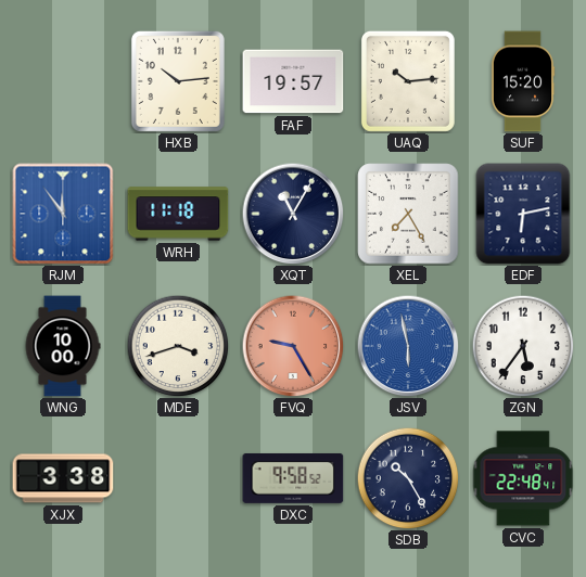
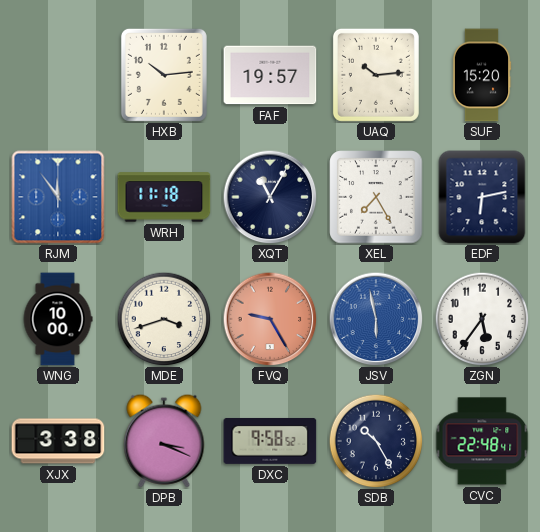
DPB: none -> 3:19
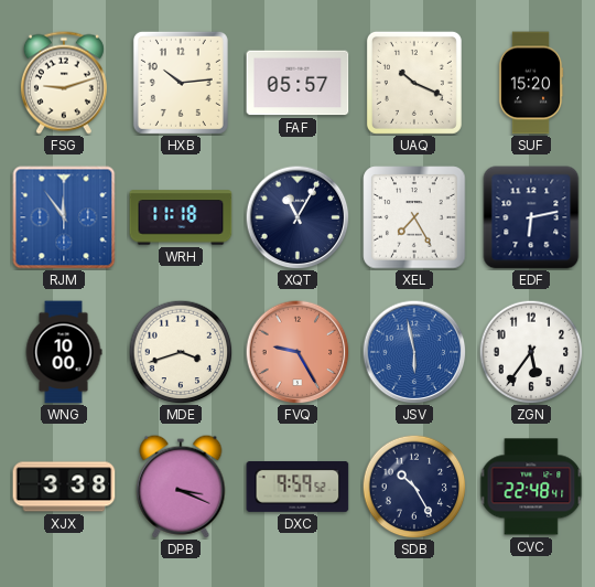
FSG: none -> 9:12
FAF: 19:57 -> 05:57
UAQ: 10:14 -> 10:19
DXC: 9:58 -> 9:59
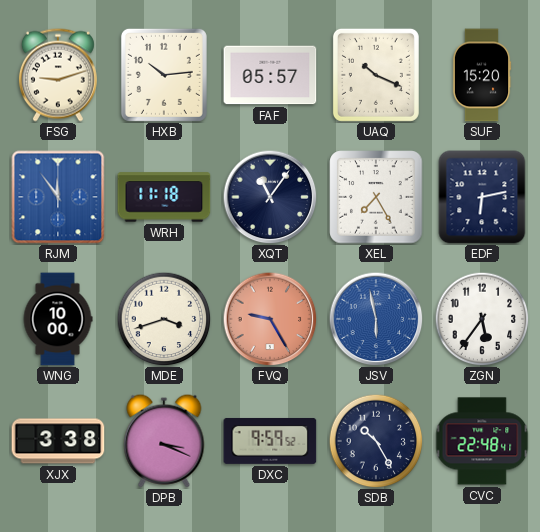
XQT: 11:05 -> 11:06
